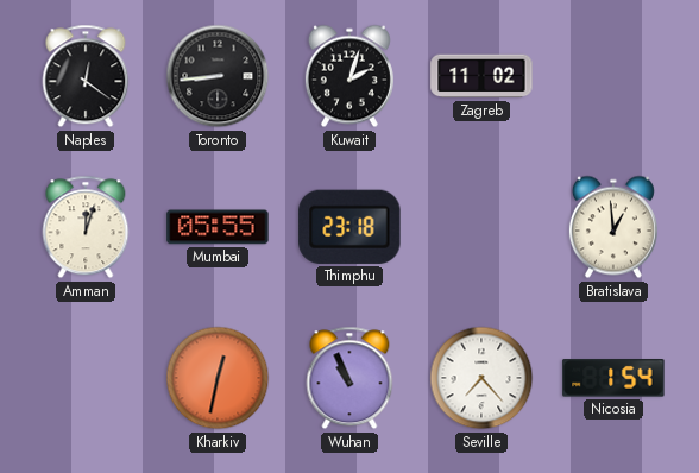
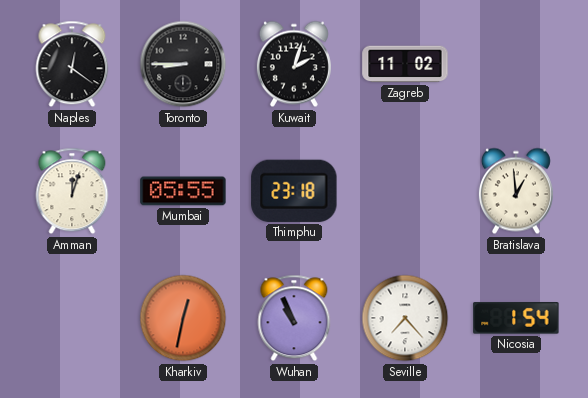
Toronto: 8:44 -> 8:45
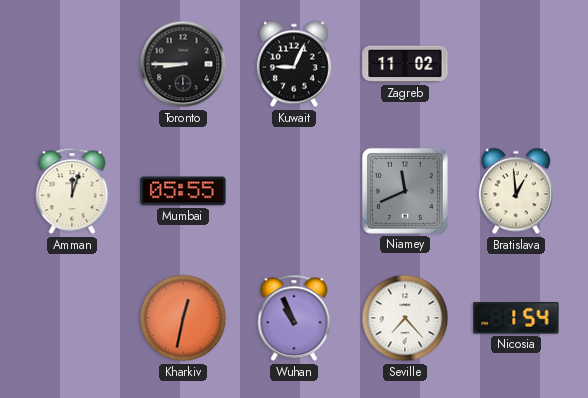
Naples: 12:21 -> none
Kuwait: 2:03 -> 9:04
Thimphu: 23:18 -> none
Niamey: none -> 11:41
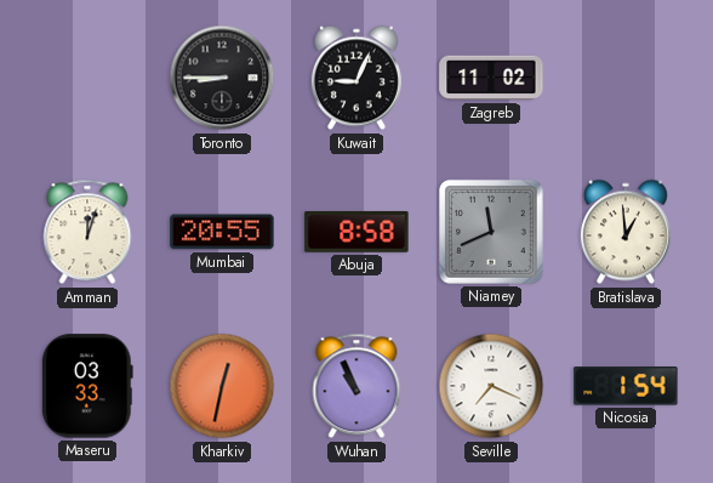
Mumbai: 05:55 -> 20:55
Abuja: none -> 8:58
Maseru: none -> 03:33
Seville: 7:23 -> 7:19
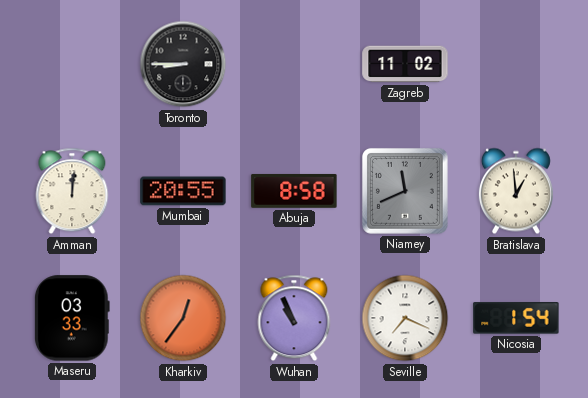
Kuwait: 9:04 -> none
Amman: 12:03 -> 12:01
Kharkiv: 12:32 -> 12:36
